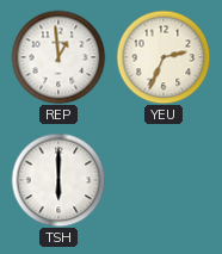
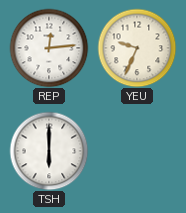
REP: 12:59 -> 12:14
YEU: 2:34 -> 9:34
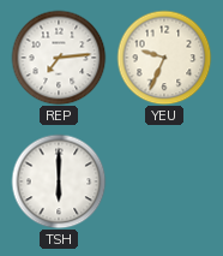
REP: 12:14 -> 7:14
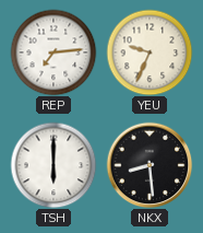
NKX: none -> 8:29
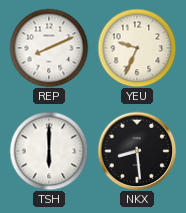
REP: 7:14 -> 8:11
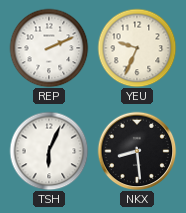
REP: 8:11 -> 2:11
TSH: 6:00 -> 6:04
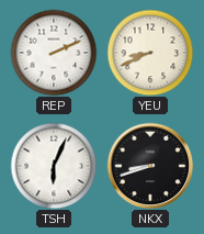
YEU: 9:34 -> 8:41
NKX: 8:29 -> 8:42
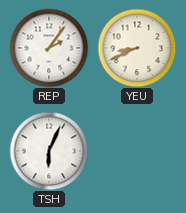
REP: 2:11 -> 2:06
NKX: 8:42 -> none
